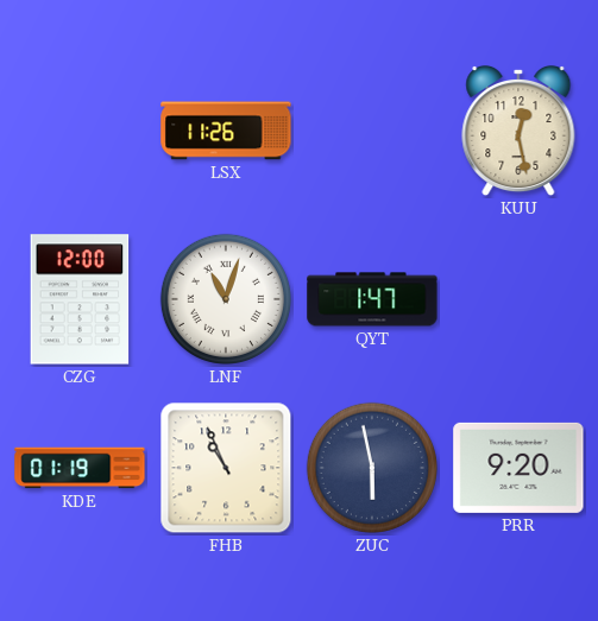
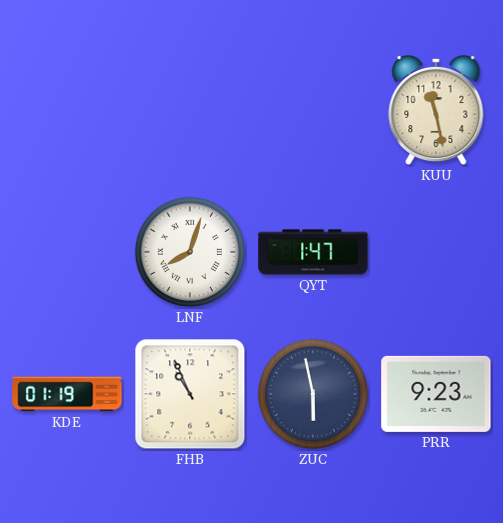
LSX: 11:26 -> none
KUU: 12:28 -> 11:28
CZG: 12:00 -> none
LNF: 11:03 -> 8:03
PRR: 9:20 -> 9:23
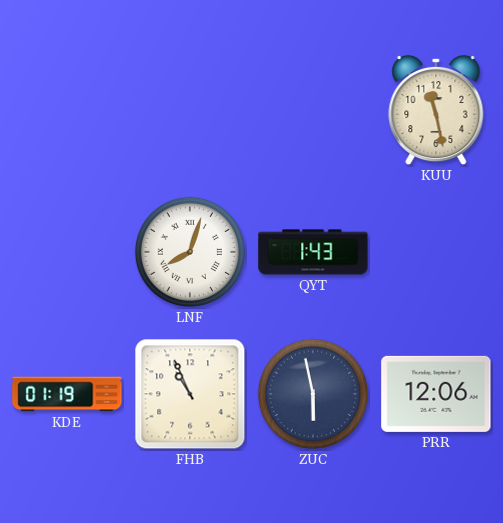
QYT: 1:47 -> 1:43
PRR: 9:23 -> 12:06
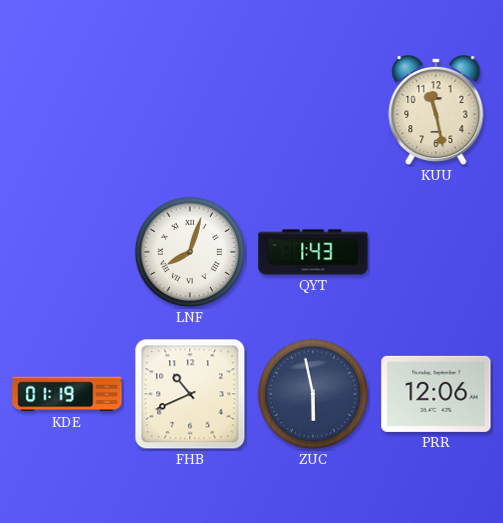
FHB: 10:56 -> 10:41
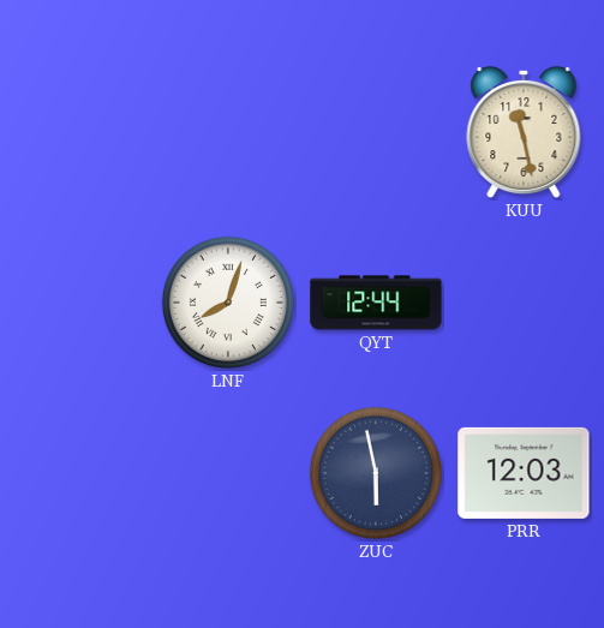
QYT: 1:43 -> 12:44
KDE: 01:19 -> none
FHB: 10:41 -> none
PRR: 12:06 -> 12:03
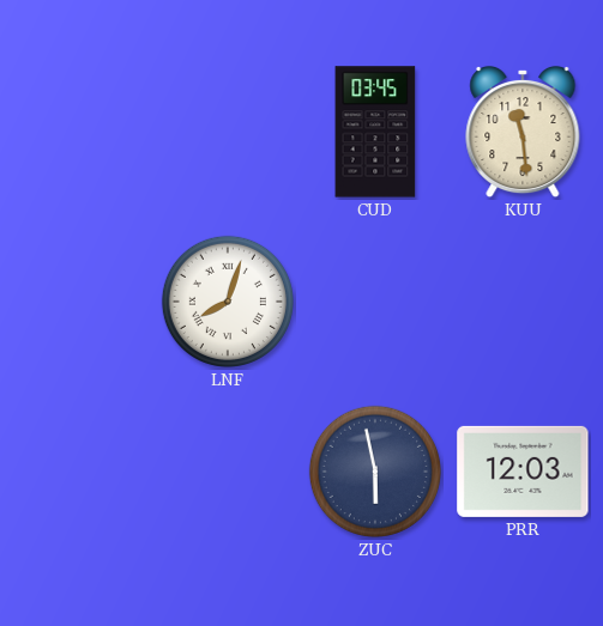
CUD: none -> 03:45
KUU: 11:28 -> 11:29
QYT: 12:44 -> none
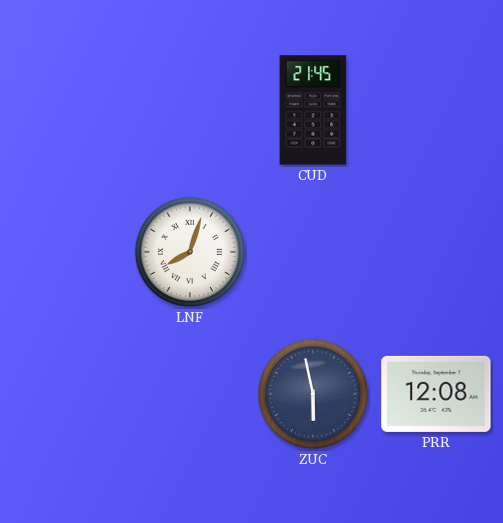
CUD: 03:45 -> 21:45
KUU: 11:29 -> none
PRR: 12:03 -> 12:08
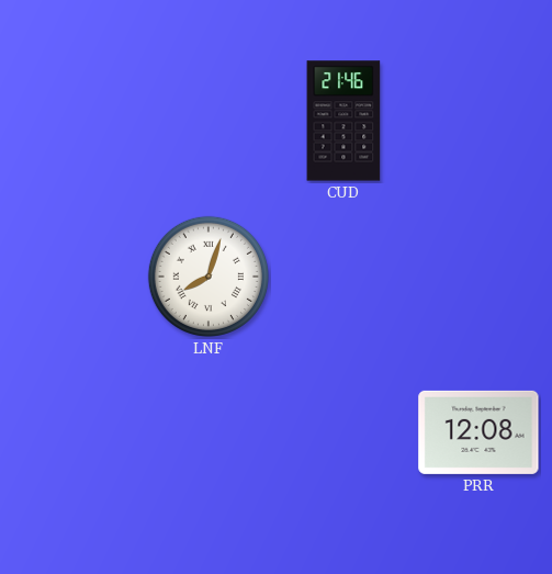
CUD: 21:45 -> 21:46
ZUC: 5:58 -> none
